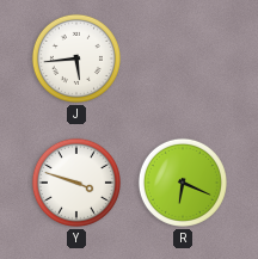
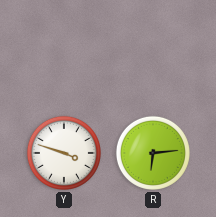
J: 5:44 -> none
R: 6:19 -> 6:14
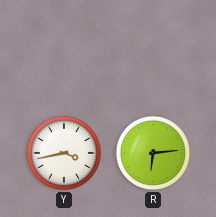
Y: 3:48 -> 3:43
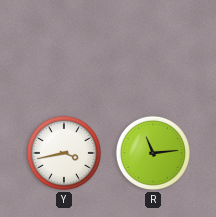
R: 6:14 -> 11:14
